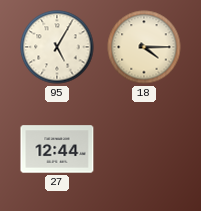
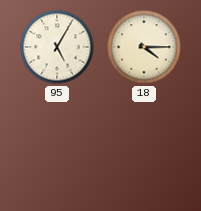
27: 12:44 -> none
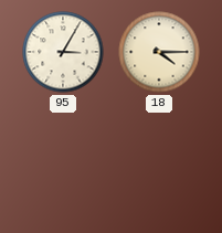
95: 5:05 -> 3:05
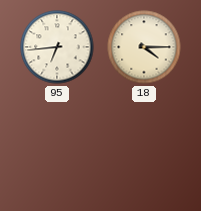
95: 3:05 -> 6:44
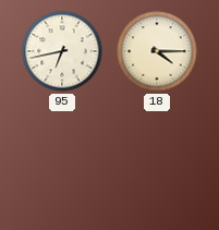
95: 6:44 -> 6:43
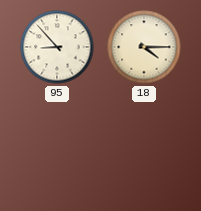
95: 6:43 -> 8:53
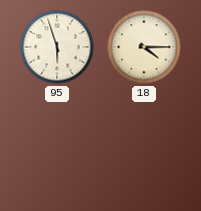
95: 8:53 -> 5:57
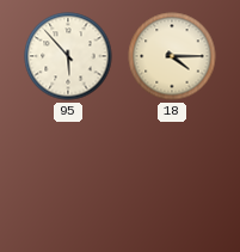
95: 5:57 -> 5:53
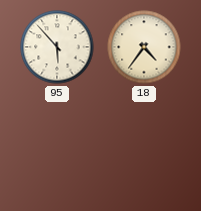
18: 4:15 -> 4:36
